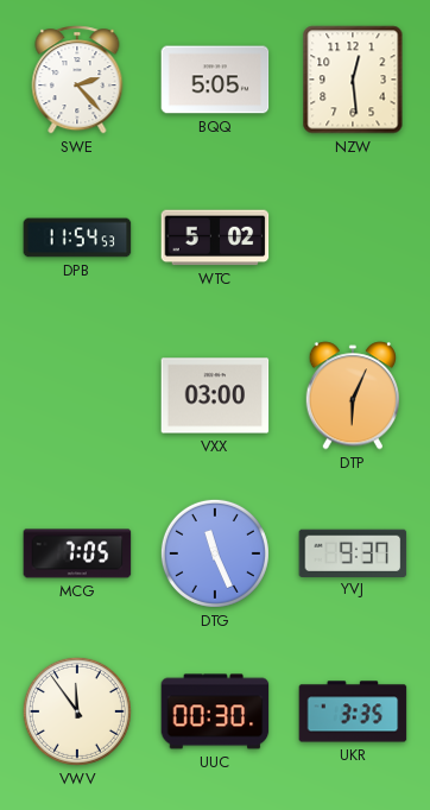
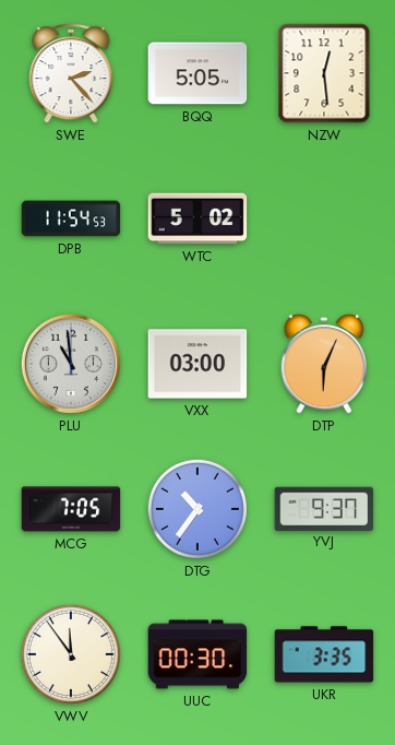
PLU: none -> 10:59
DTG: 11:26 -> 10:36
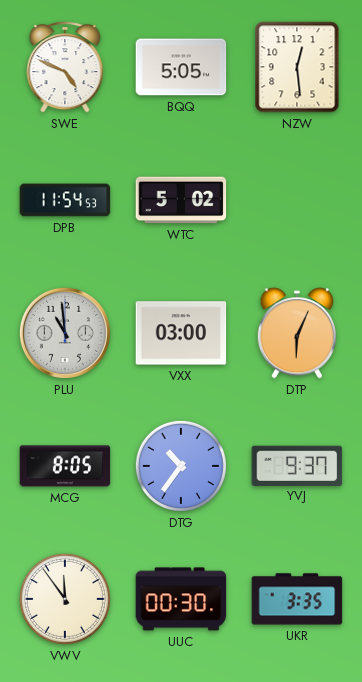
SWE: 2:23 -> 4:49
MCG: 7:05 -> 8:05
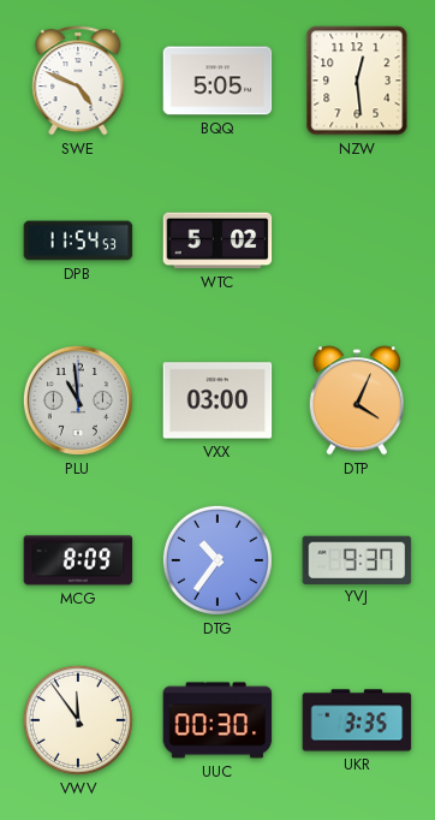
DTP: 6:04 -> 4:04
MCG: 8:05 -> 8:09
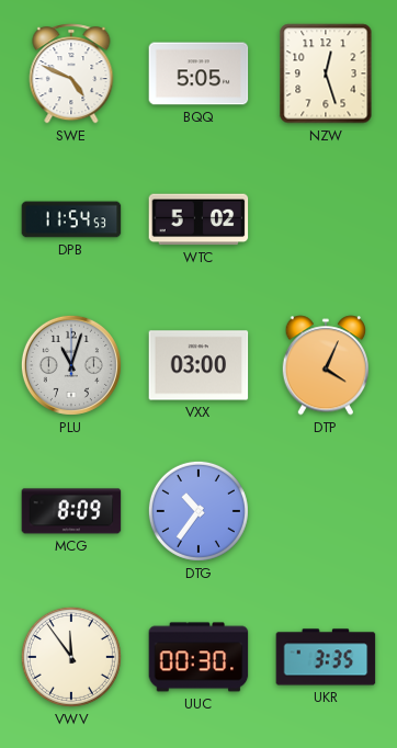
NZW: 12:29 -> 12:27
PLU: 10:59 -> 11:03
YVJ: 9:37 -> none
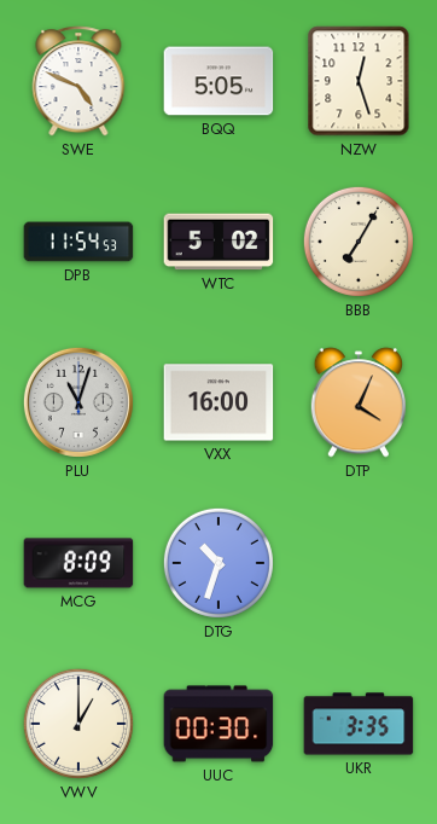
BBB: none -> 7:05
VXX: 03:00 -> 16:00
DTG: 10:36 -> 10:33
VWV: 11:54 -> 1:00
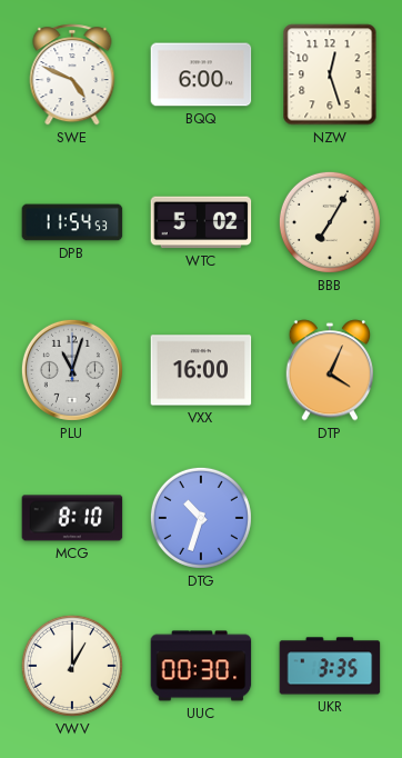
BQQ: 5:05 -> 6:00
MCG: 8:09 -> 8:10
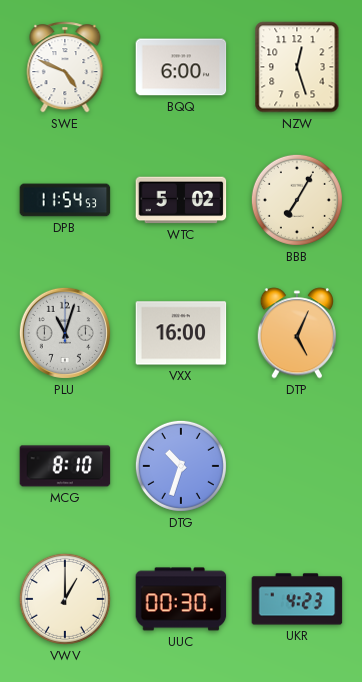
DTP: 4:04 -> 5:04
UKR: 3:35 -> 4:23
